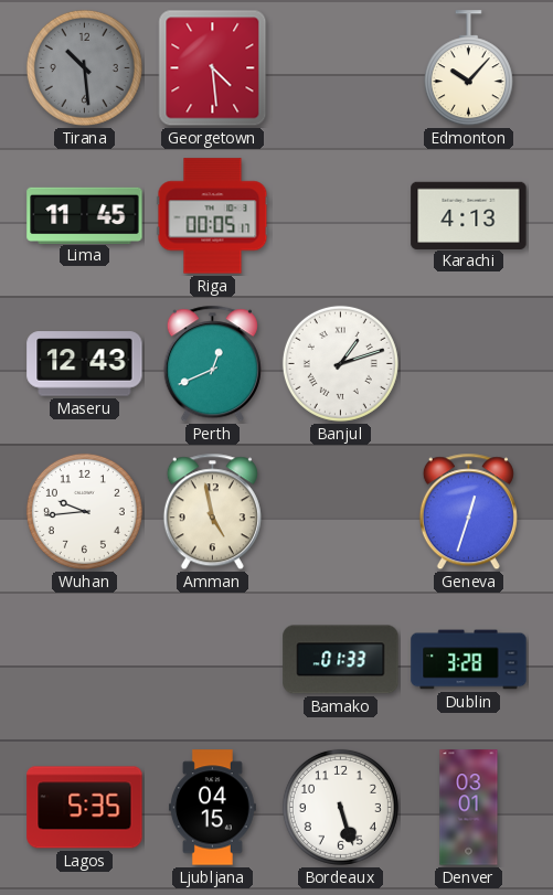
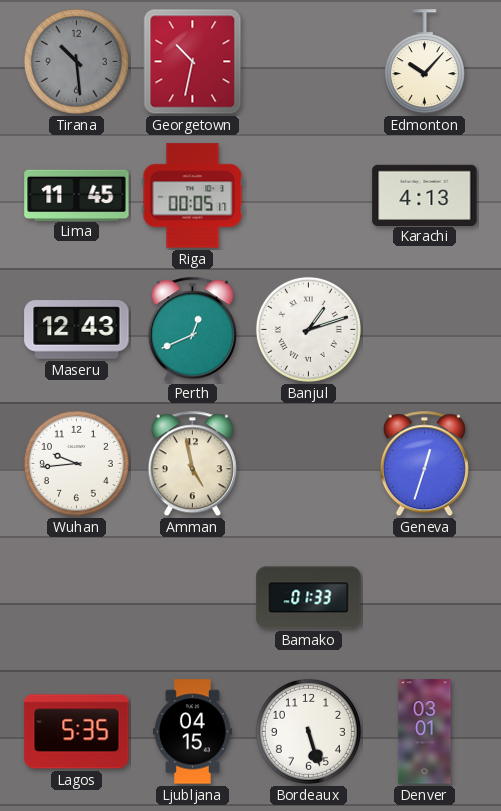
Georgetown: 4:29 -> 10:32
Dublin: 3:28 -> none
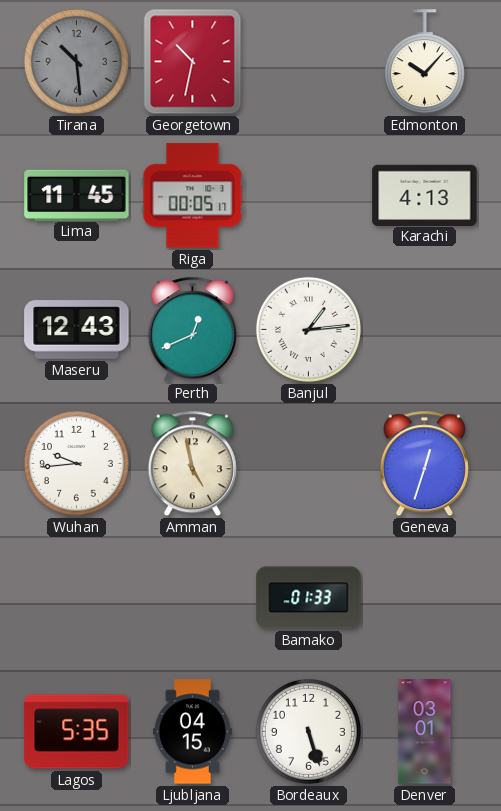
Banjul: 1:12 -> 1:14
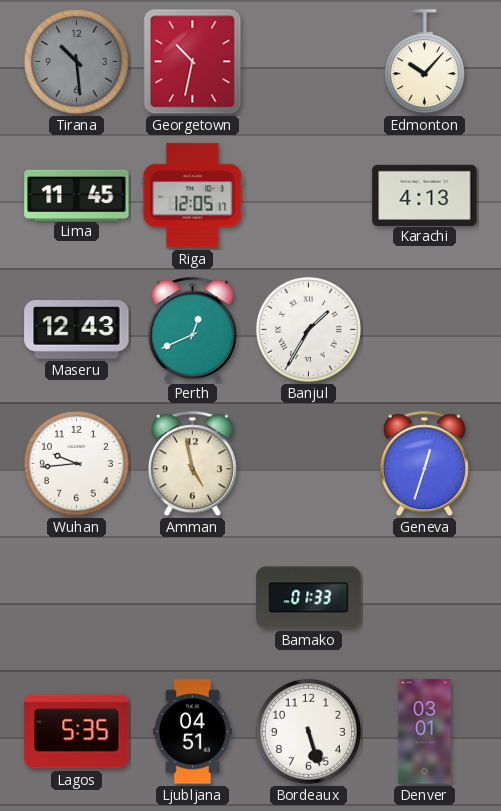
Riga: 00:05 -> 12:05
Banjul: 1:14 -> 1:35
Ljubljana: 04:15 -> 04:51
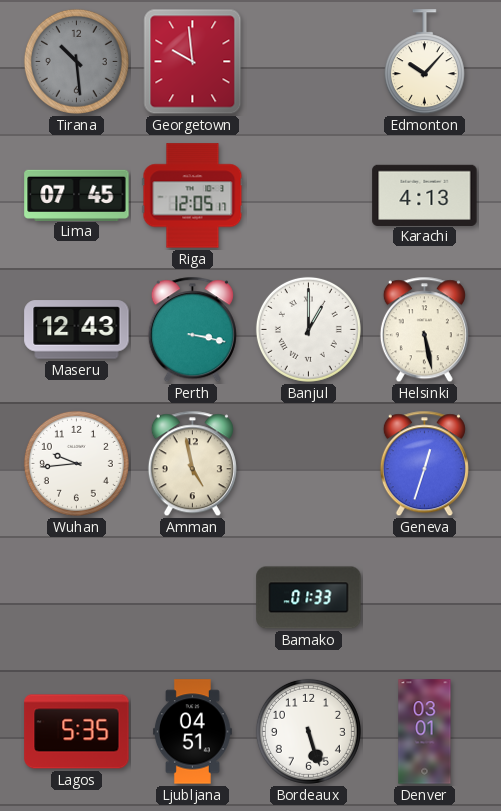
Georgetown: 10:32 -> 9:59
Lima: 11:45 -> 07:45
Perth: 12:41 -> 3:17
Banjul: 1:35 -> 1:00
Helsinki: none -> 5:28
